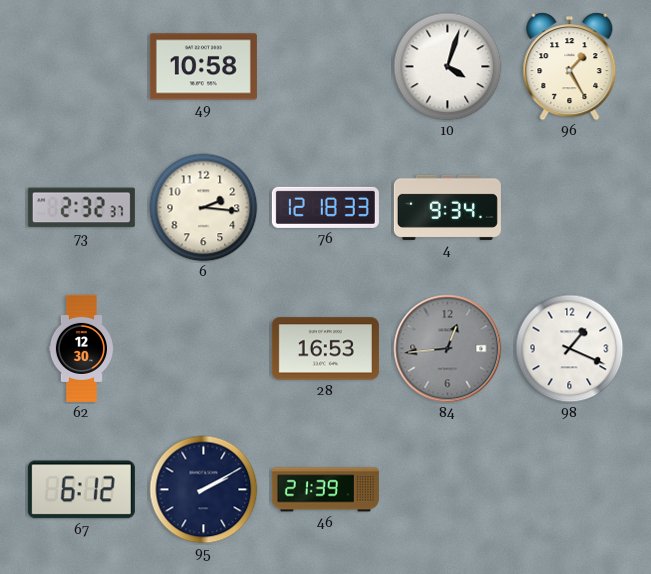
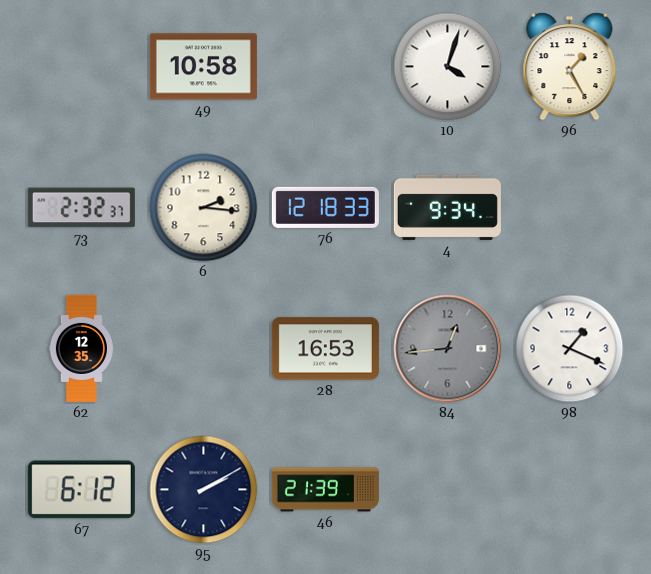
62: 12:30 -> 12:35
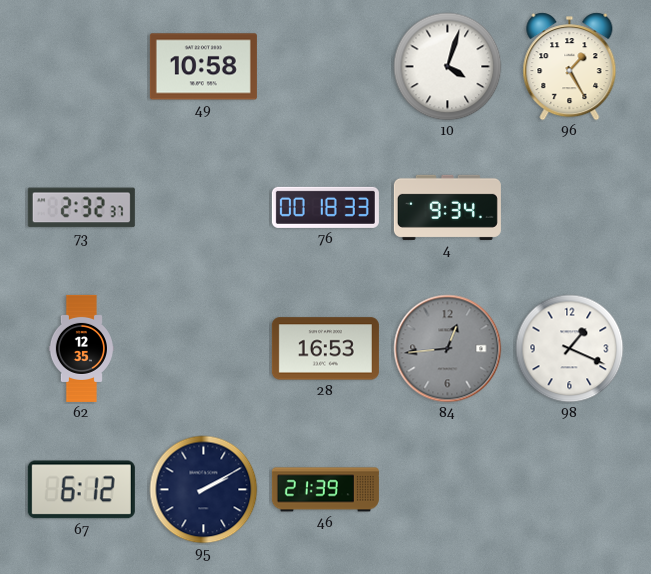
6: 2:16 -> none
76: 12:18 -> 00:18
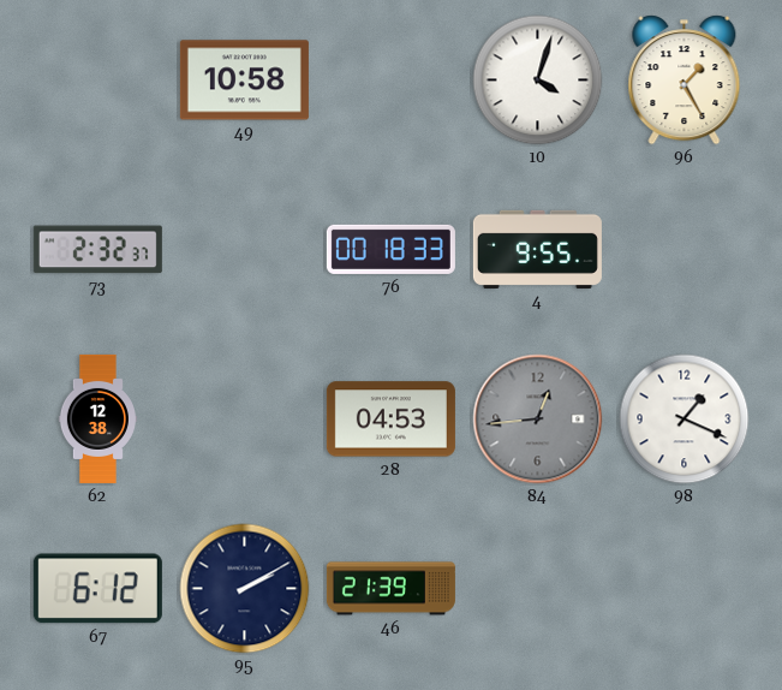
4: 9:34 -> 9:55
62: 12:35 -> 12:38
28: 16:53 -> 04:53
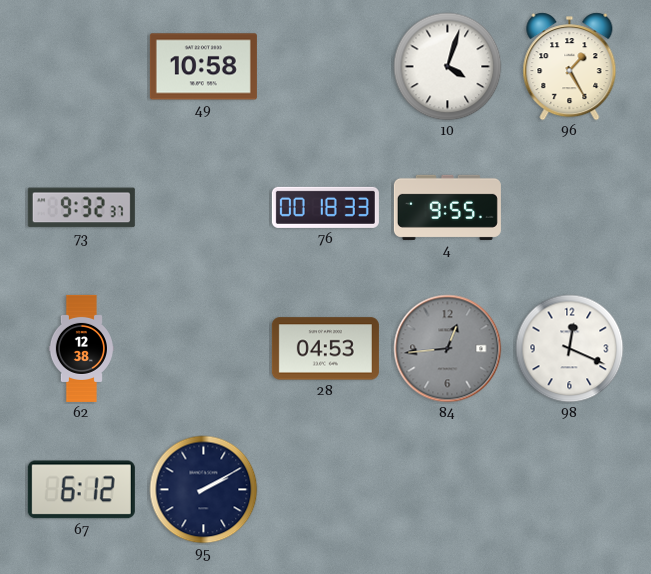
73: 2:32 -> 9:32
98: 1:19 -> 12:19
46: 21:39 -> none
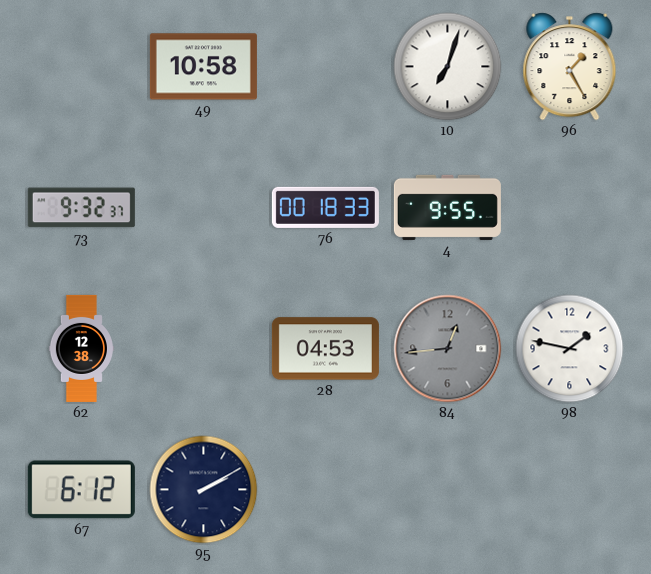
10: 4:03 -> 7:03
98: 12:19 -> 1:47
